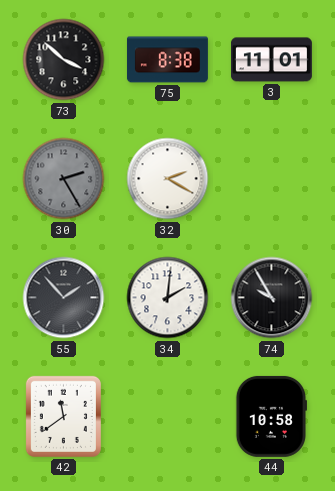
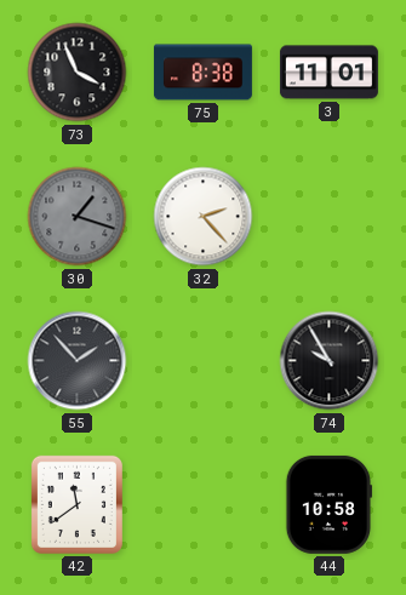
73: 3:52 -> 3:56
30: 2:25 -> 1:18
32: 2:20 -> 2:23
34: 2:01 -> none
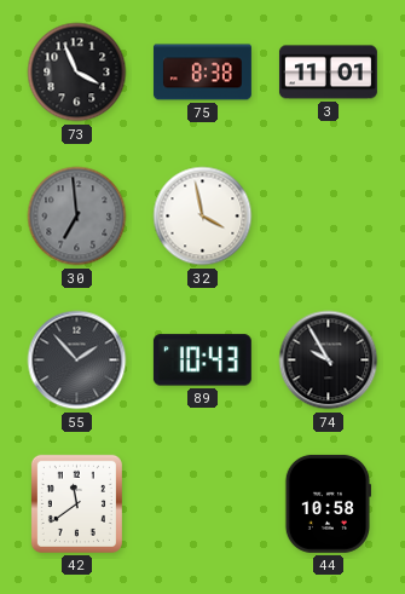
30: 1:18 -> 6:59
32: 2:23 -> 3:58
89: none -> 10:43
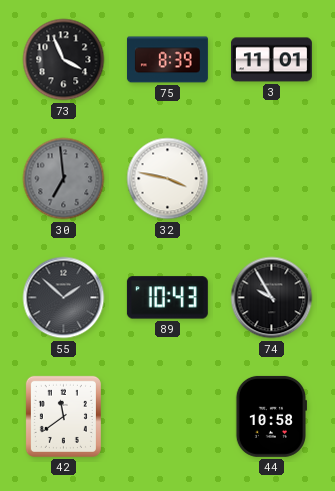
75: 8:38 -> 8:39
32: 3:58 -> 3:47
55: 1:53 -> 1:52
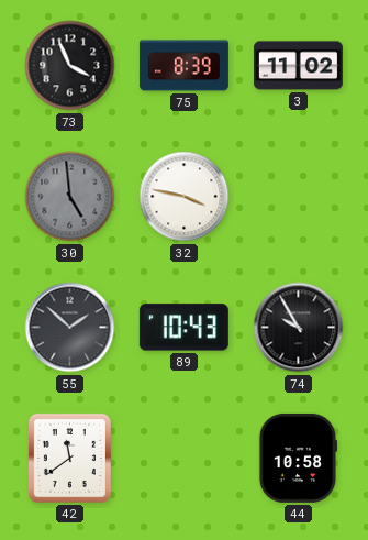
3: 11:01 -> 11:02
30: 6:59 -> 4:59
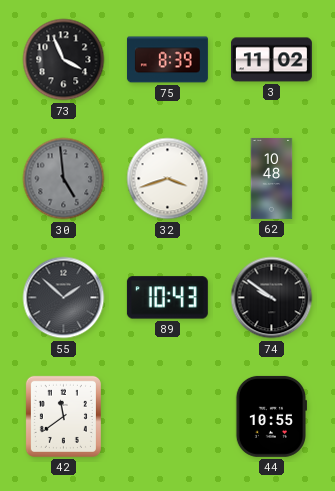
32: 3:47 -> 3:42
62: none -> 10:48
74: 9:55 -> 9:51
44: 10:58 -> 10:55
